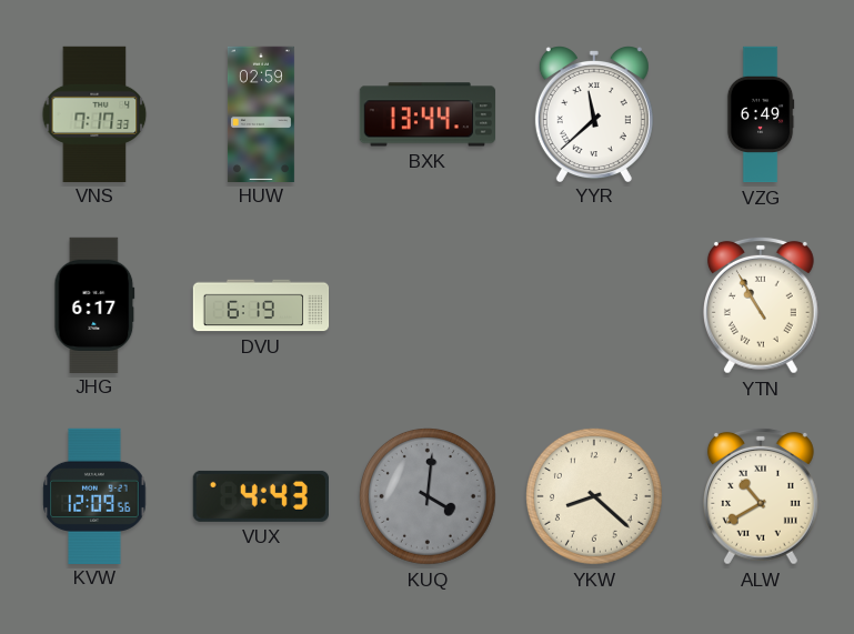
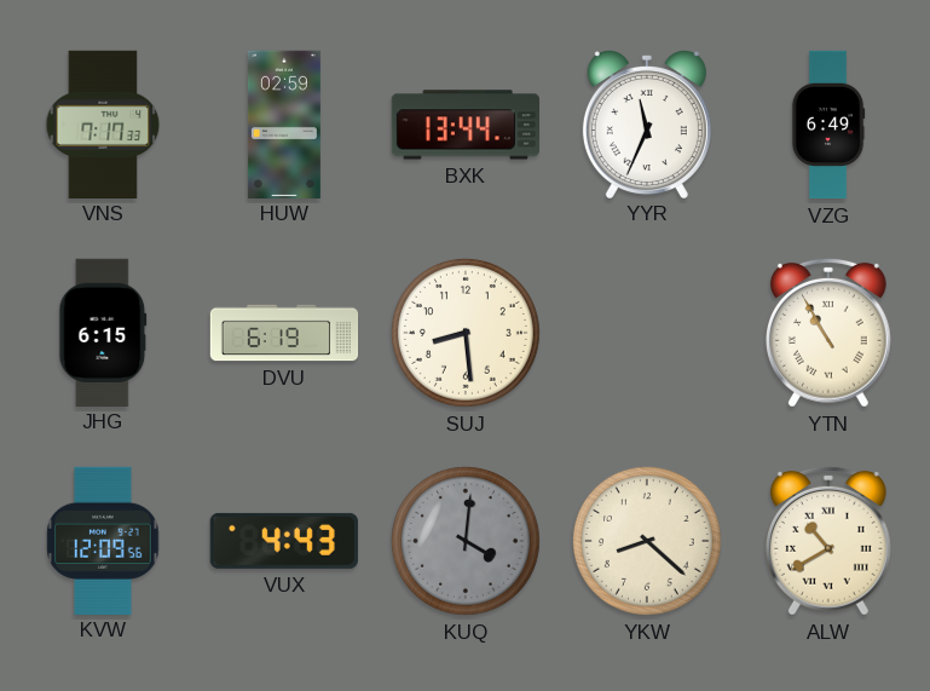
YYR: 11:38 -> 11:34
JHG: 6:17 -> 6:15
SUJ: none -> 8:29
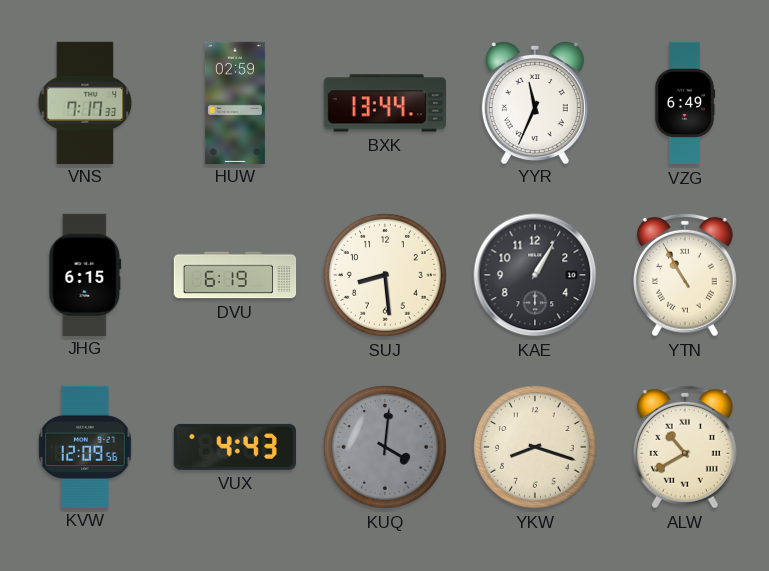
KAE: none -> 1:05
YKW: 8:22 -> 8:18
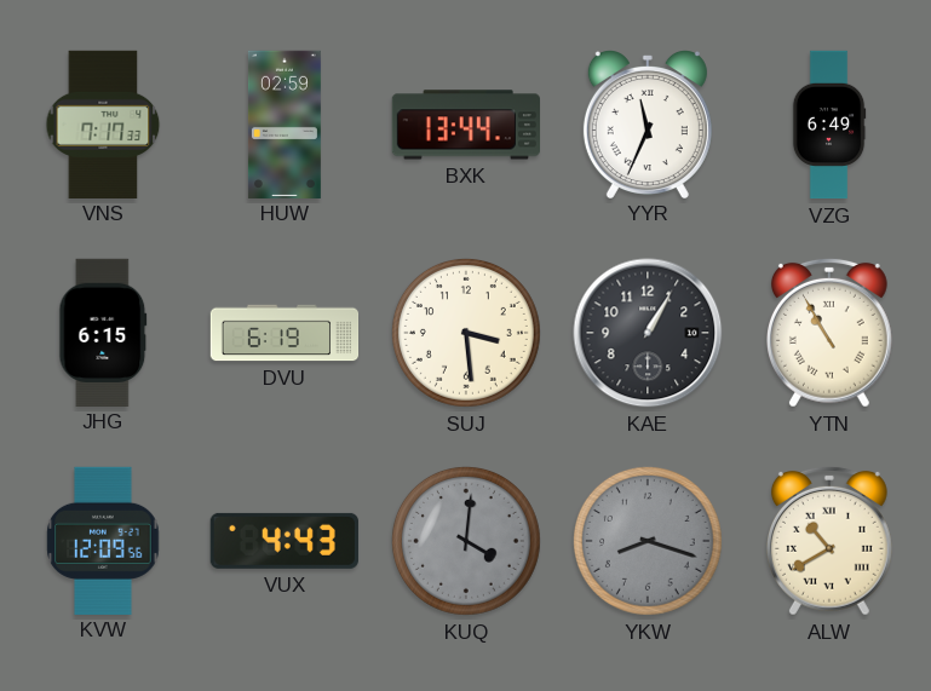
SUJ: 8:29 -> 3:29
YKW dial: cream -> grey
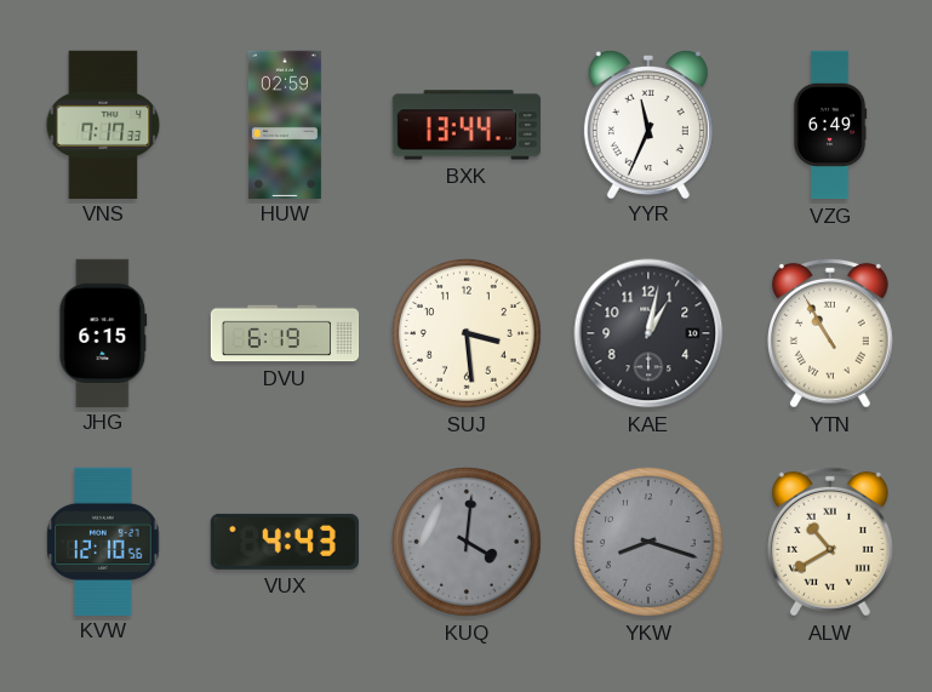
KAE: 1:05 -> 1:02
KVW: 12:09 -> 12:10
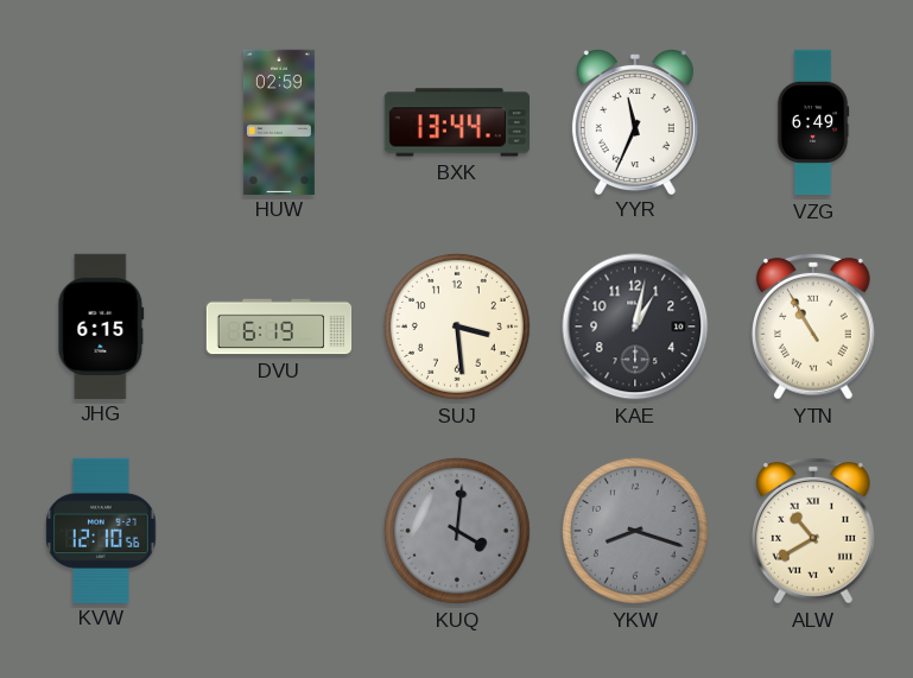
VNS: 7:17 -> none
VUX: 4:43 -> none
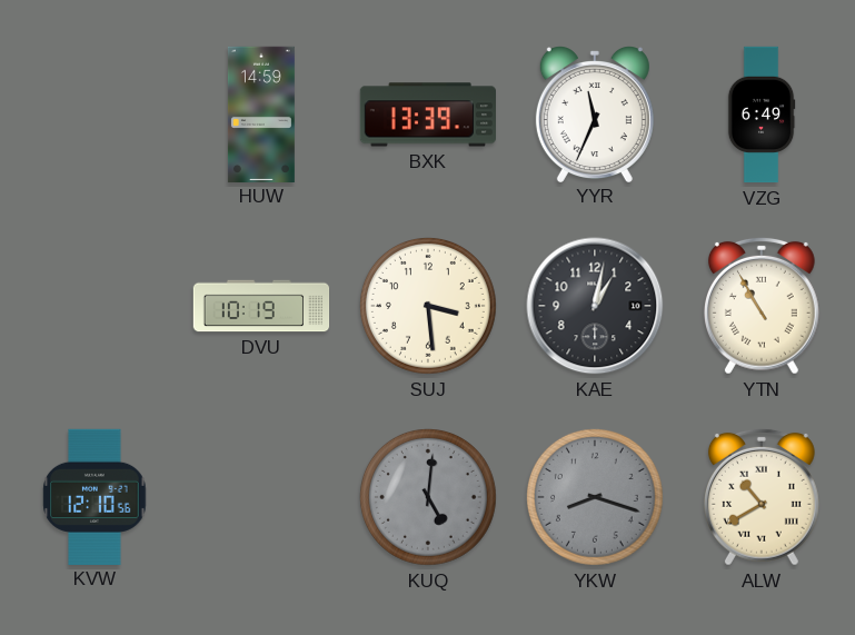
HUW: 02:59 -> 14:59
BXK: 13:44 -> 13:39
JHG: 6:15 -> none
DVU: 6:19 -> 10:19
KUQ: 4:01 -> 5:01
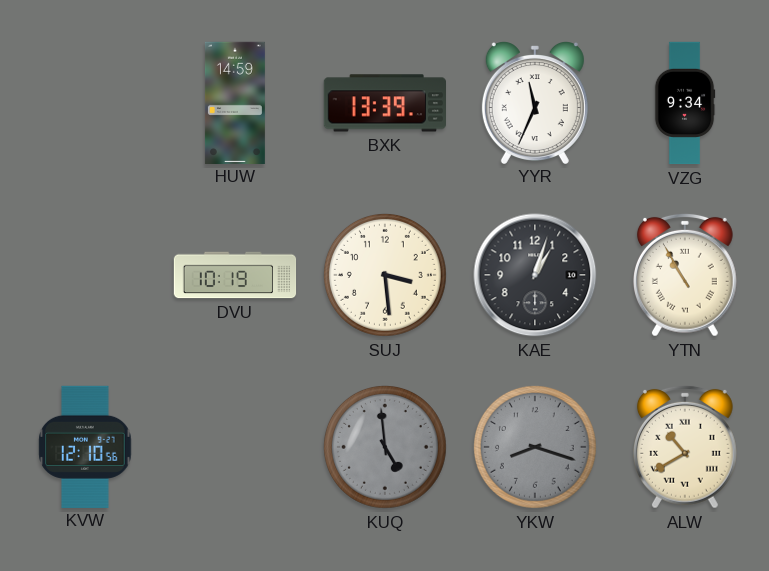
VZG: 6:49 -> 9:34
KAE: 1:02 -> 1:03
KUQ: 5:01 -> 4:59
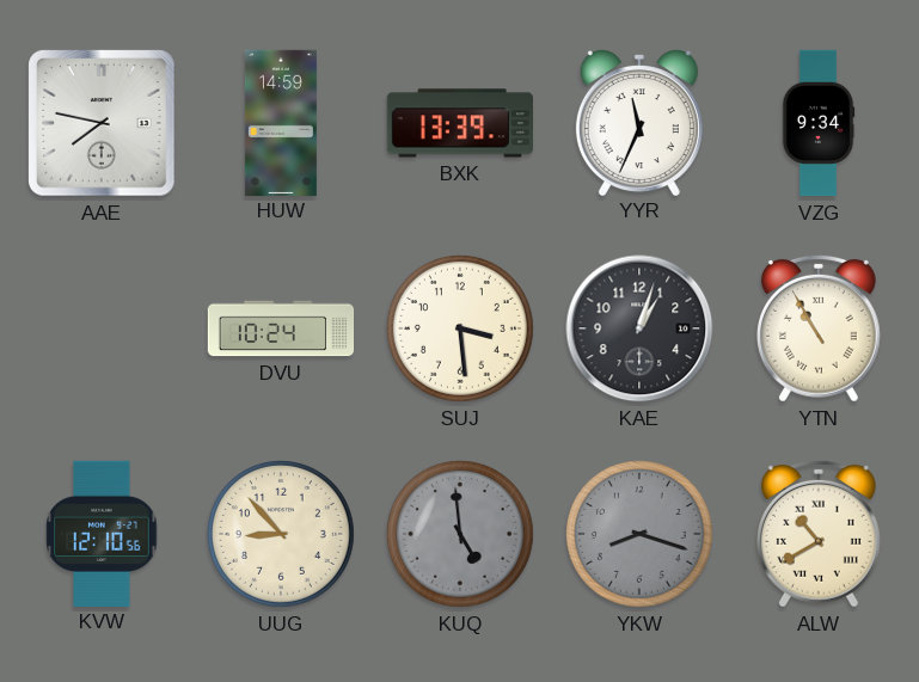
AAE: none -> 7:47
DVU: 10:19 -> 10:24
UUG: none -> 8:53
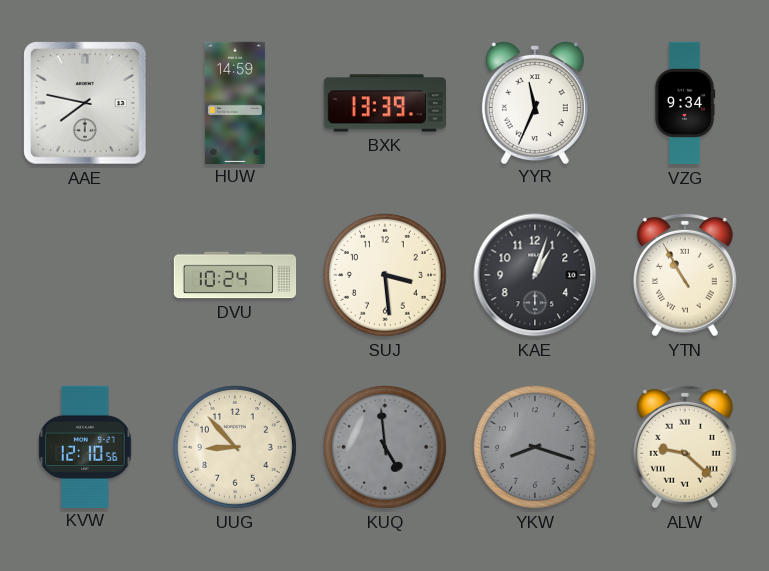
ALW: 10:40 -> 9:22
